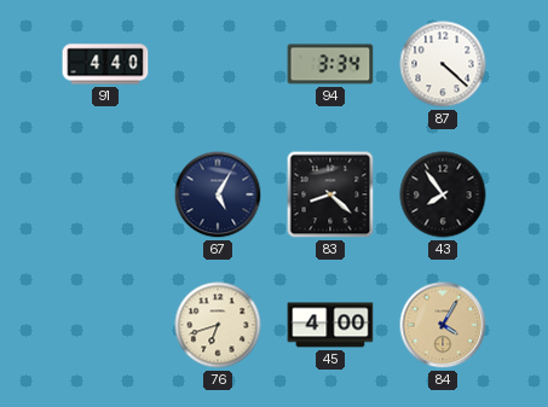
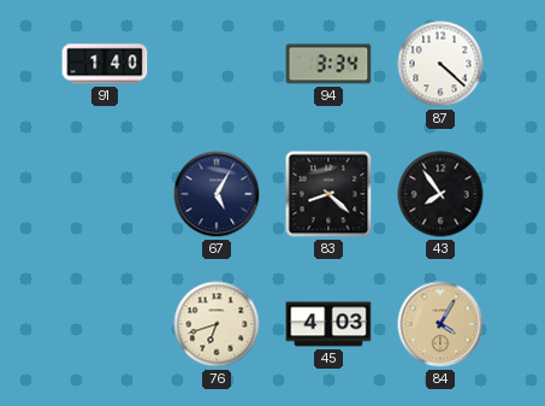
91: 4:40 -> 1:40
45: 4:00 -> 4:03
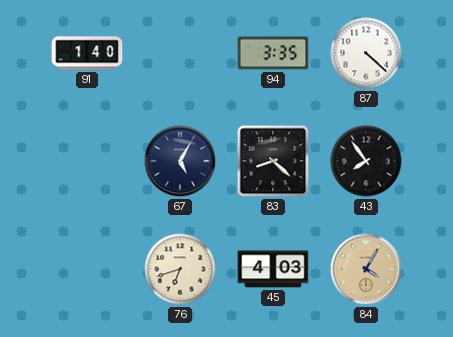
94: 3:34 -> 3:35
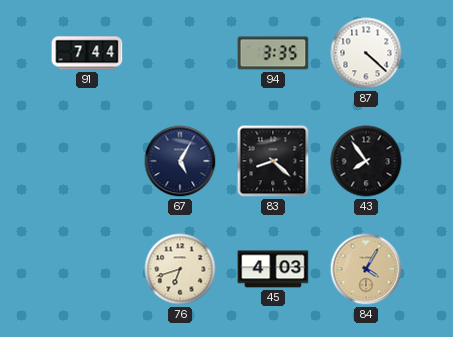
91: 1:40 -> 7:44
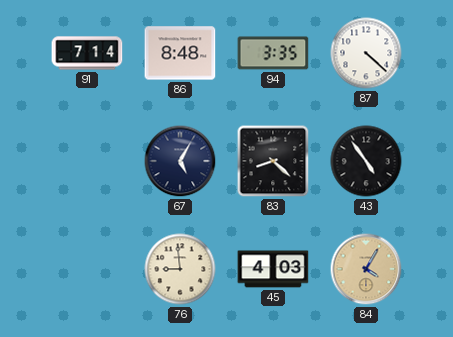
91: 7:44 -> 7:14
86: none -> 8:48
43: 7:54 -> 4:54
76: 6:42 -> 8:59
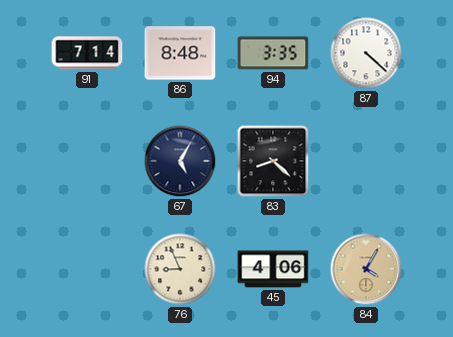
43: 4:54 -> none
76: 8:59 -> 8:56
45: 4:03 -> 4:06
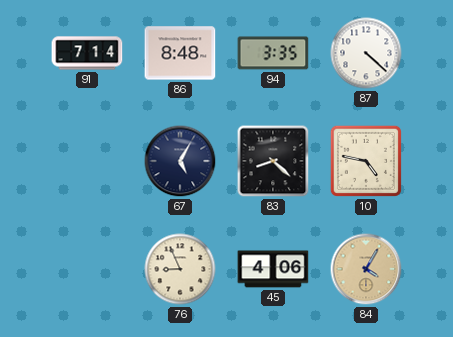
10: none -> 4:47
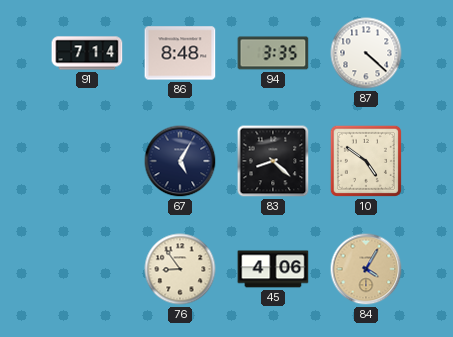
10: 4:47 -> 4:51
76: 8:56 -> 8:54
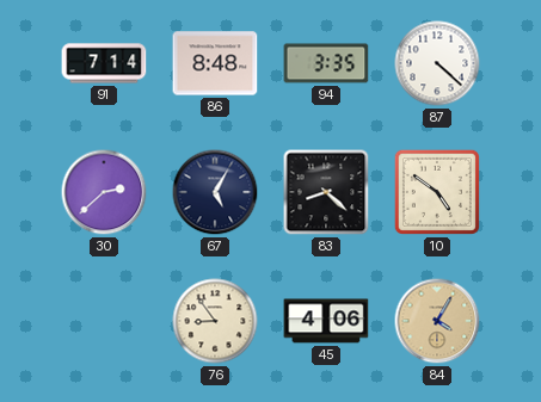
30: none -> 2:38
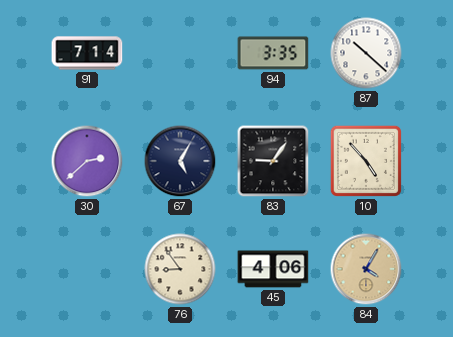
86: 8:48 -> none
87: 4:22 -> 10:22
83: 8:22 -> 9:06
10: 4:51 -> 4:53
